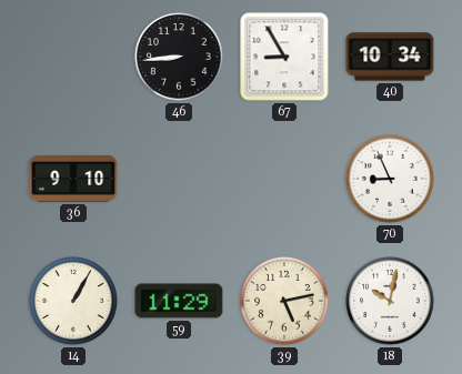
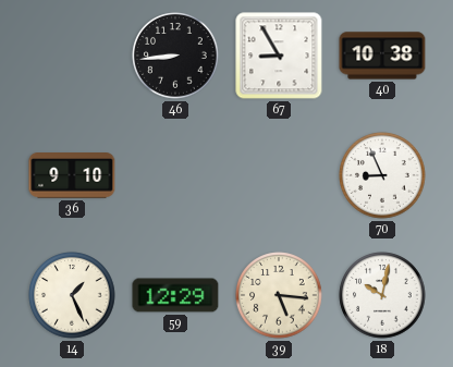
40: 10:34 -> 10:38
14: 1:05 -> 1:26
59: 11:29 -> 12:29
39: 5:13 -> 5:16
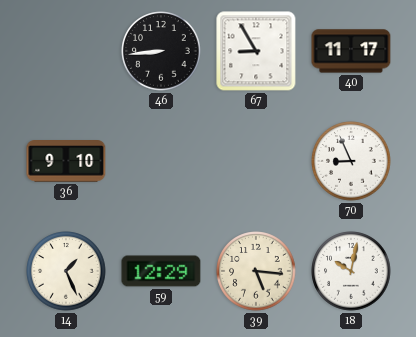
40: 10:38 -> 11:17
